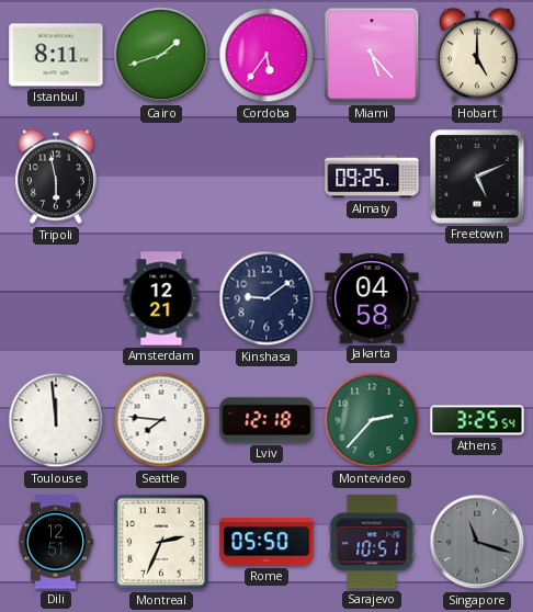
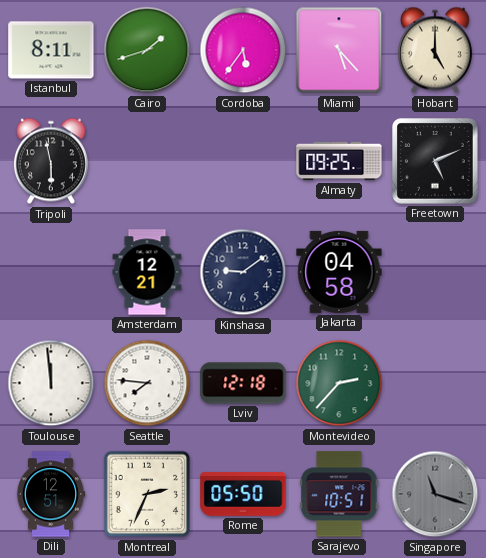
Athens: 3:25 -> none
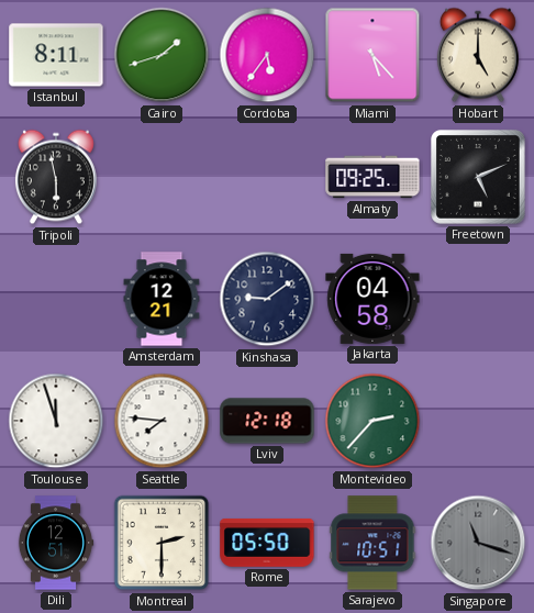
Toulouse: 11:59 -> 11:57
Montreal: 2:34 -> 2:30
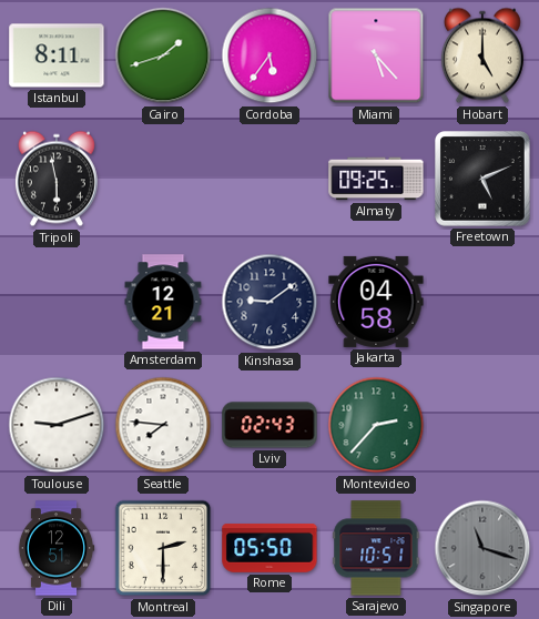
Toulouse: 11:57 -> 9:12
Lviv: 12:18 -> 02:43
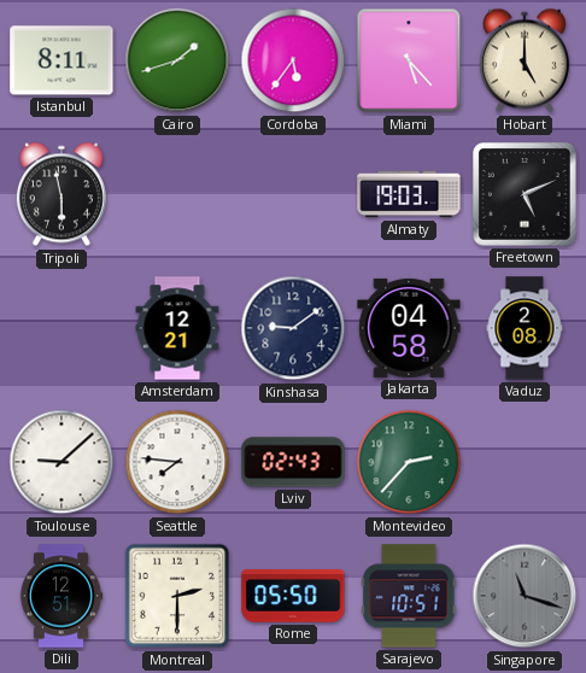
Almaty: 09:25 -> 19:03
Vaduz: none -> 2:08
Toulouse: 9:12 -> 9:08
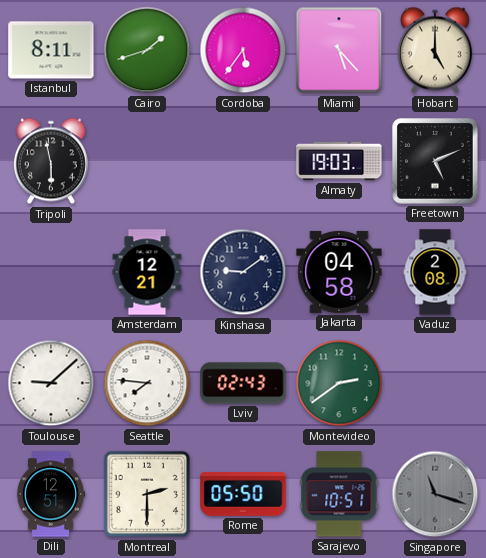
Montevideo: 2:37 -> 2:39
